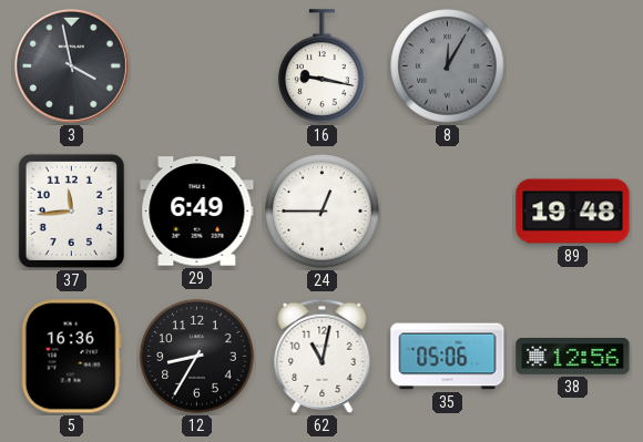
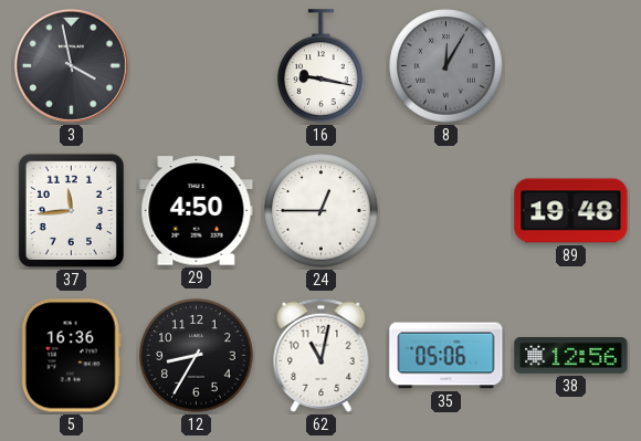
29: 6:49 -> 4:50
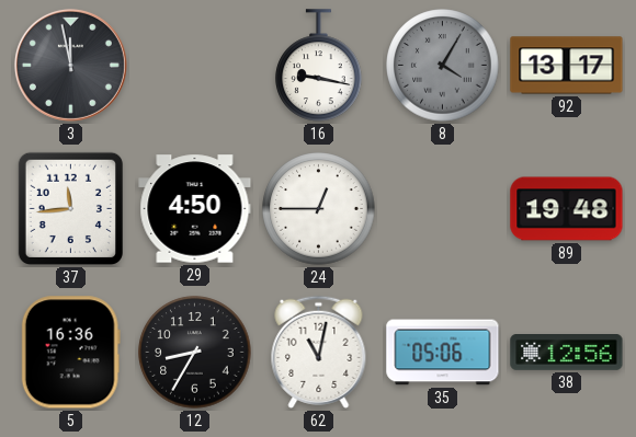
3: 3:58 -> 11:58
8: 12:05 -> 4:05
92: none -> 13:17
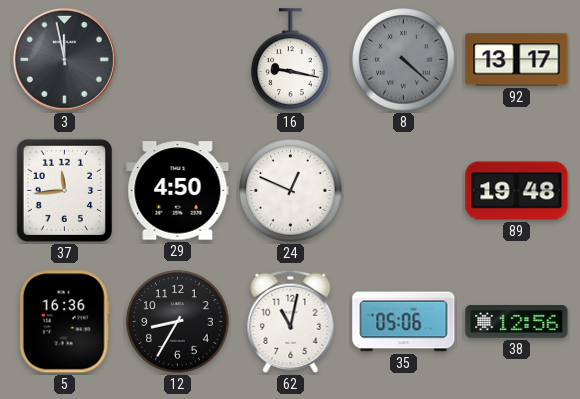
8: 4:05 -> 4:22
24: 12:45 -> 12:49
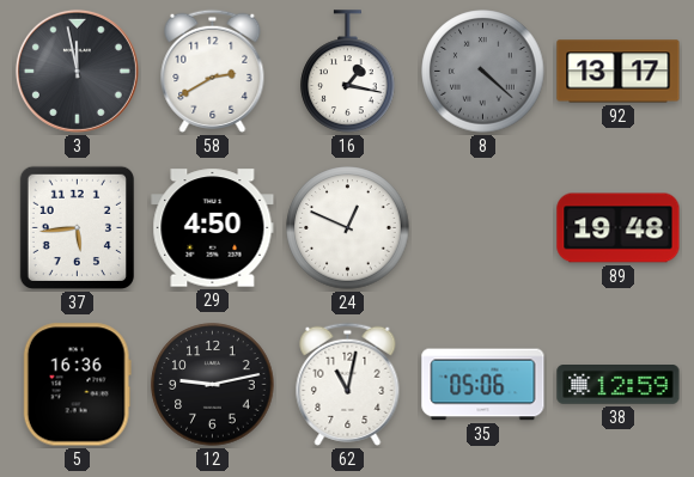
58: none -> 2:40
16: 9:17 -> 1:17
37: 11:44 -> 5:44
12: 8:35 -> 9:13
38: 12:56 -> 12:59
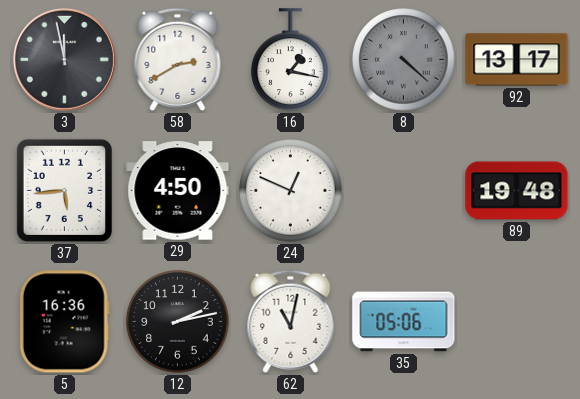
12: 9:13 -> 2:13
38: 12:59 -> none
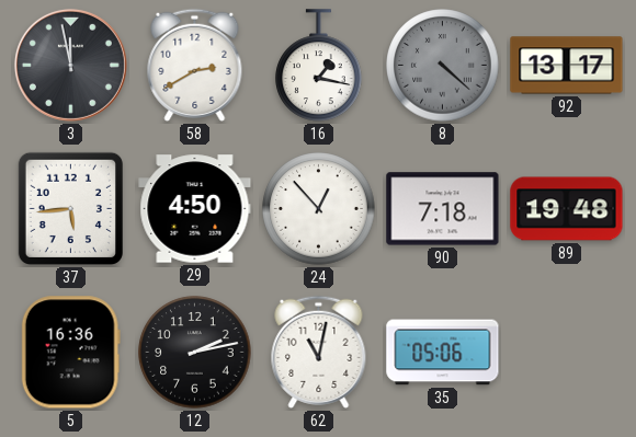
24: 12:49 -> 12:53
90: none -> 7:18
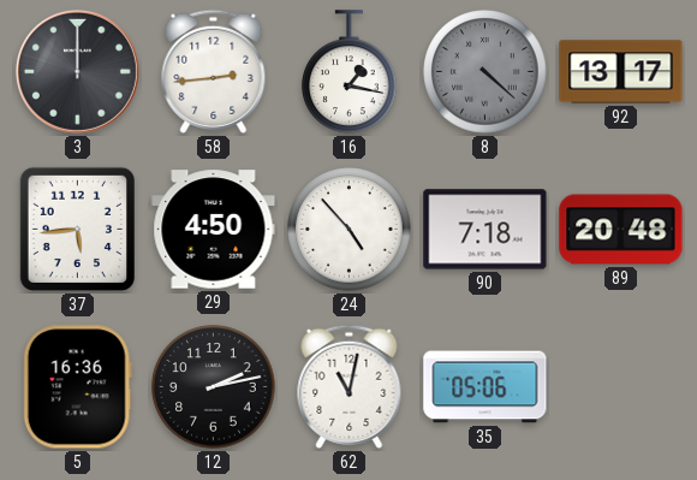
3: 11:58 -> 12:00
58: 2:40 -> 2:44
24: 12:53 -> 4:53
89: 19:48 -> 20:48
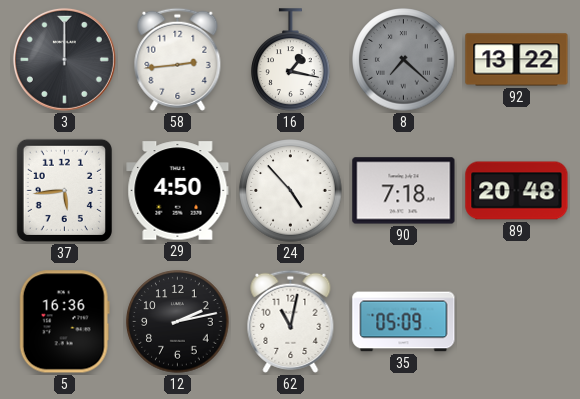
8: 4:22 -> 7:22
92: 13:17 -> 13:22
35: 05:06 -> 05:09
